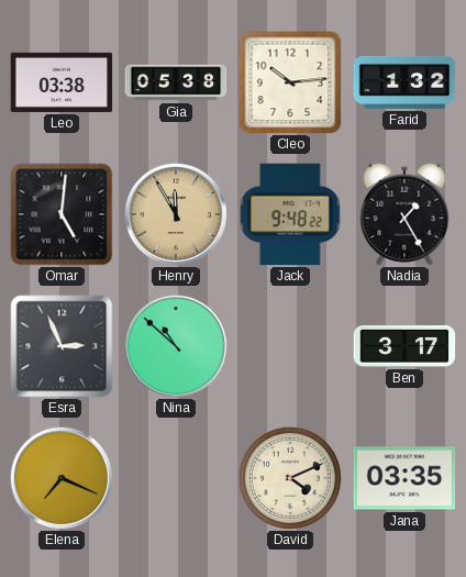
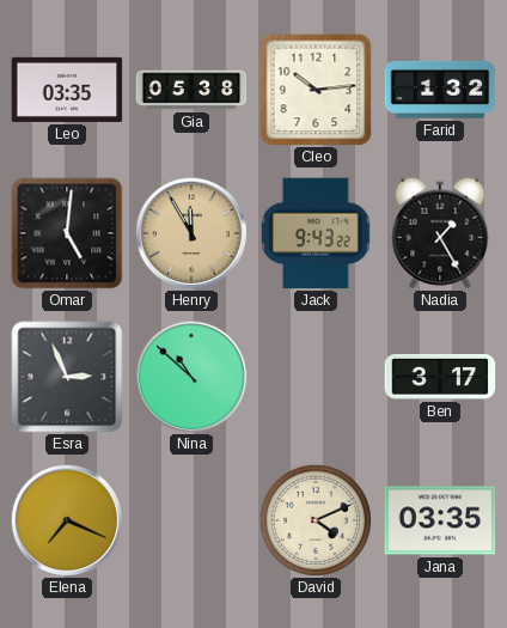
Leo: 03:38 -> 03:35
Jack: 9:48 -> 9:43
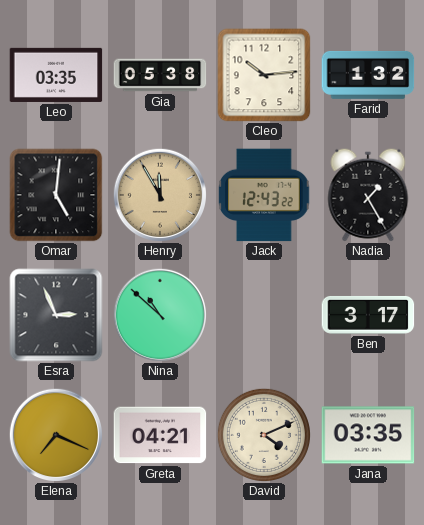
Jack: 9:43 -> 12:43
Greta: none -> 04:21
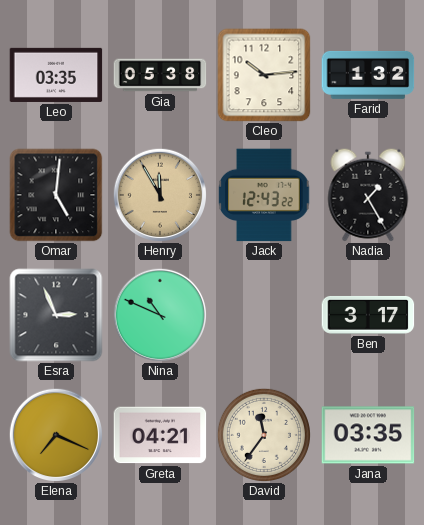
Nina: 10:52 -> 10:49
David: 4:11 -> 11:36
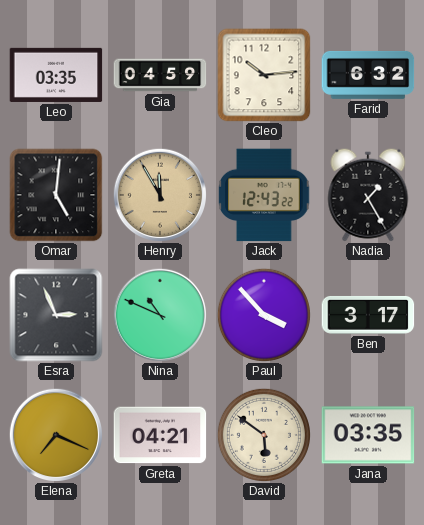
Gia: 05:38 -> 04:59
Farid: 1:32 -> 6:32
Paul: none -> 3:53
David: 11:36 -> 5:51
